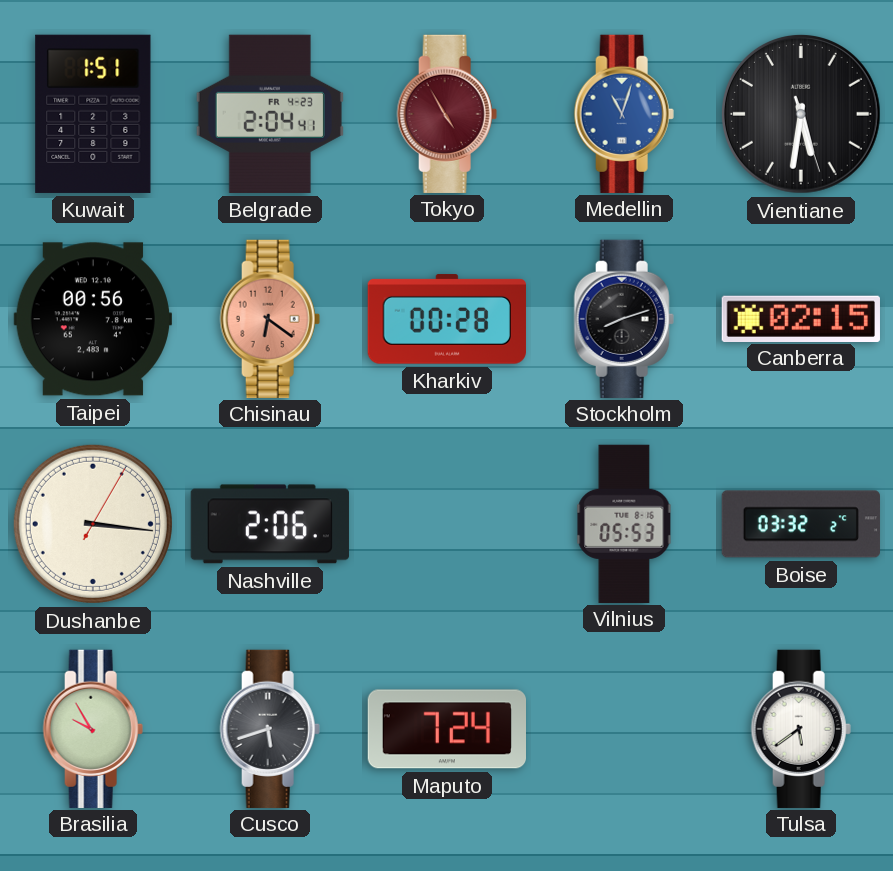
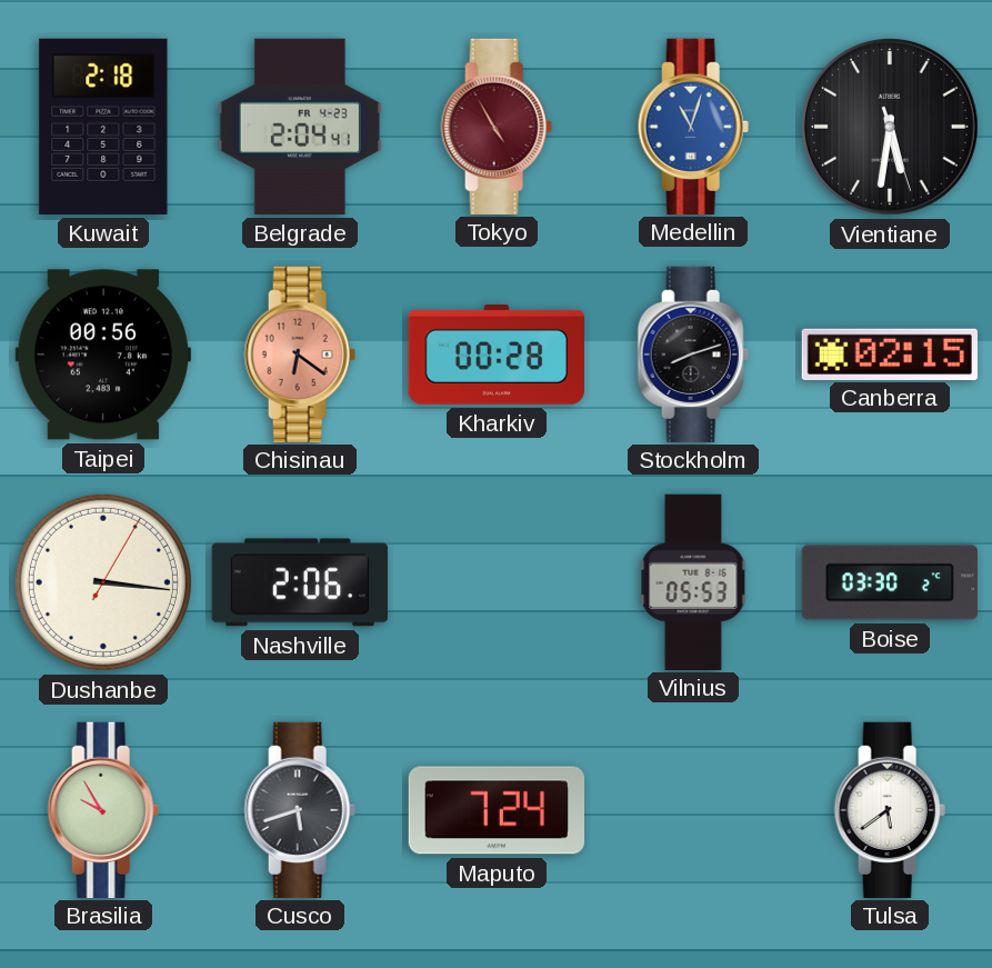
Kuwait: 1:51 -> 2:18
Boise: 03:32 -> 03:30
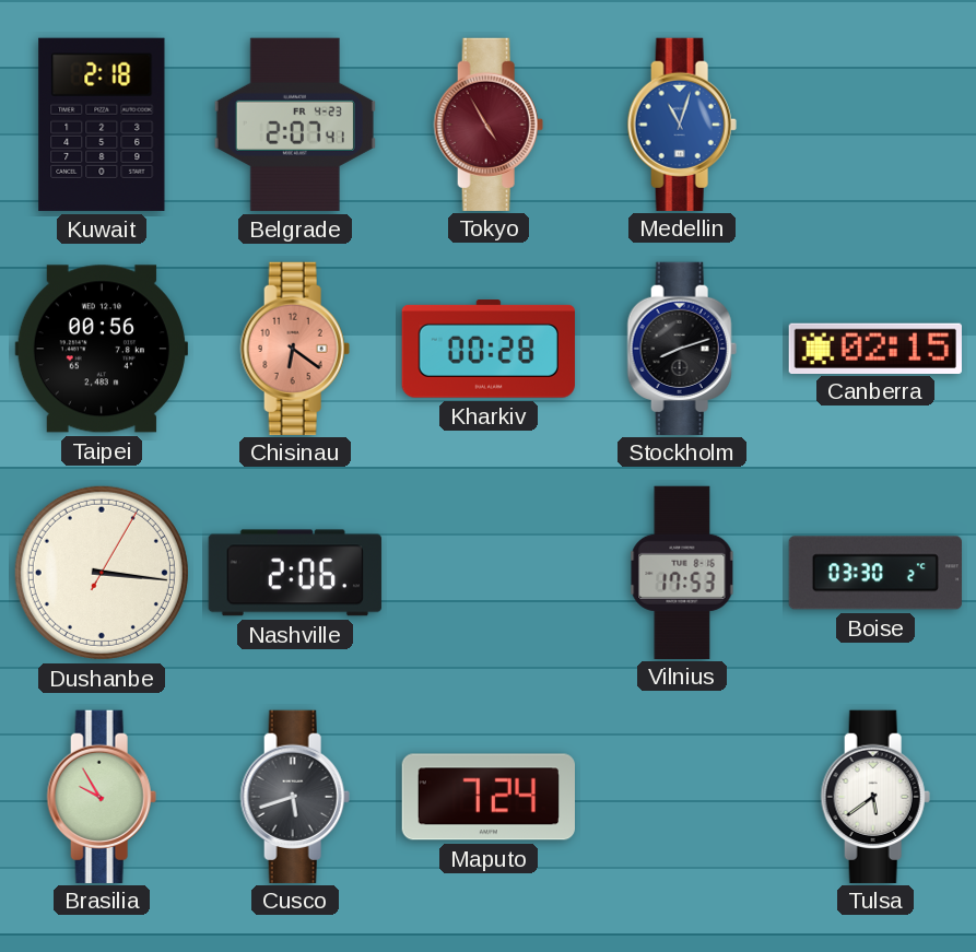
Belgrade: 2:04 -> 2:07
Vientiane: 5:31 -> none
Vilnius: 05:53 -> 17:53
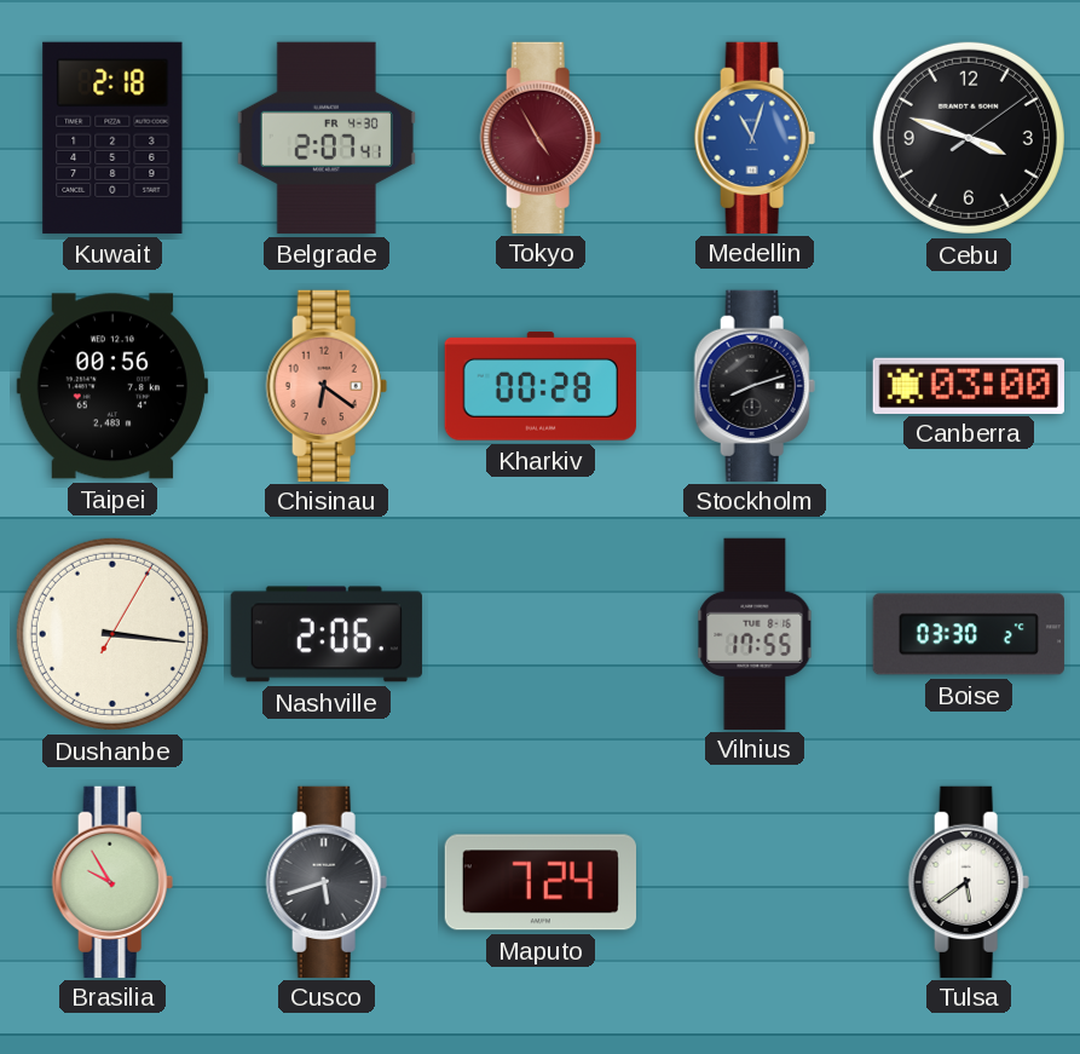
Belgrade date: FR 4-23 -> FR 4-30
Cebu: none -> 3:48
Canberra: 02:15 -> 03:00
Vilnius: 17:53 -> 17:55
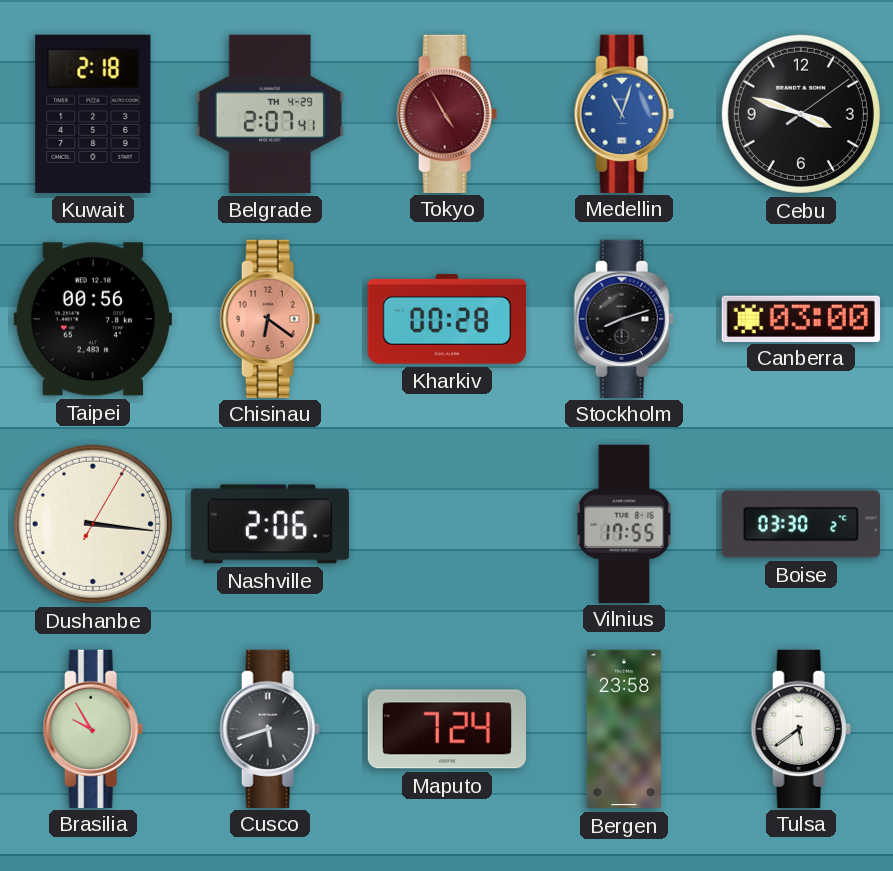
Belgrade date: FR 4-30 -> TH 4-29
Bergen: none -> 23:58
